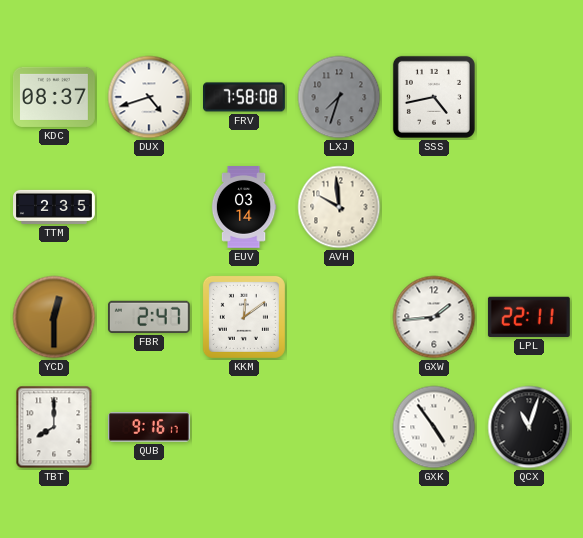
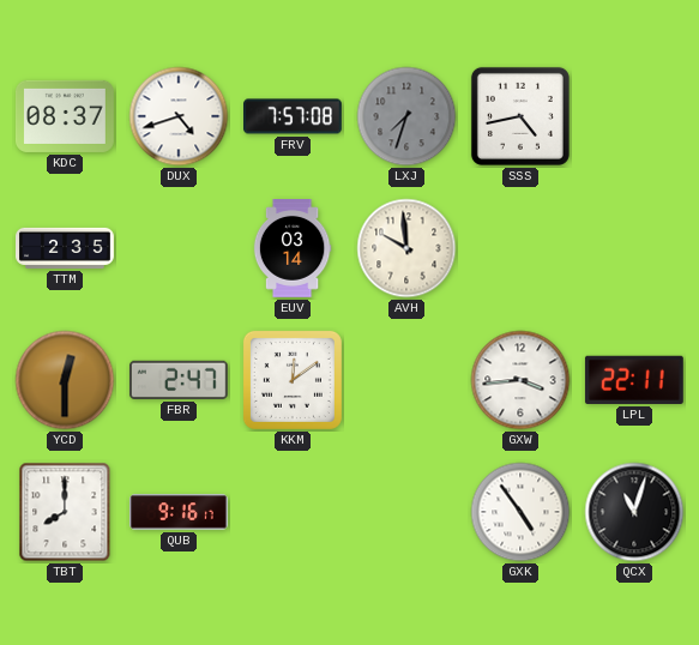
FRV: 7:58 -> 7:57
GXW: 1:44 -> 3:44
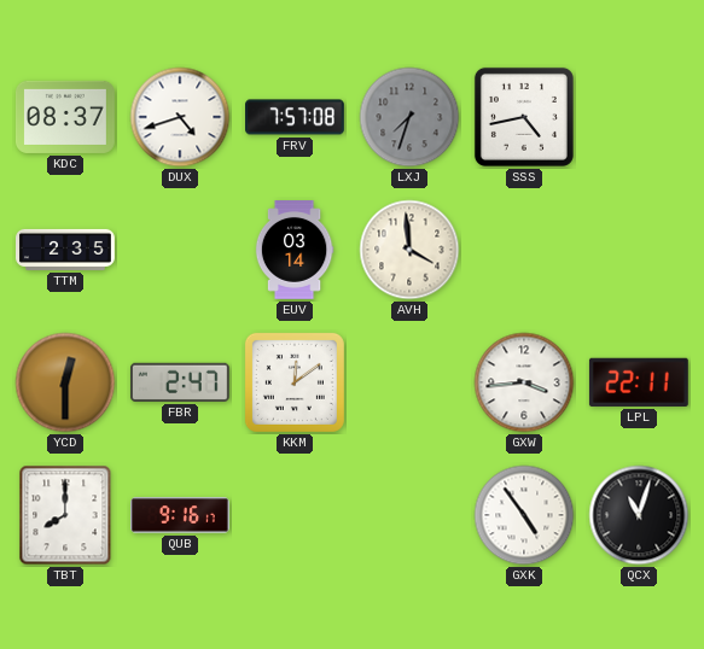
AVH: 9:59 -> 3:59
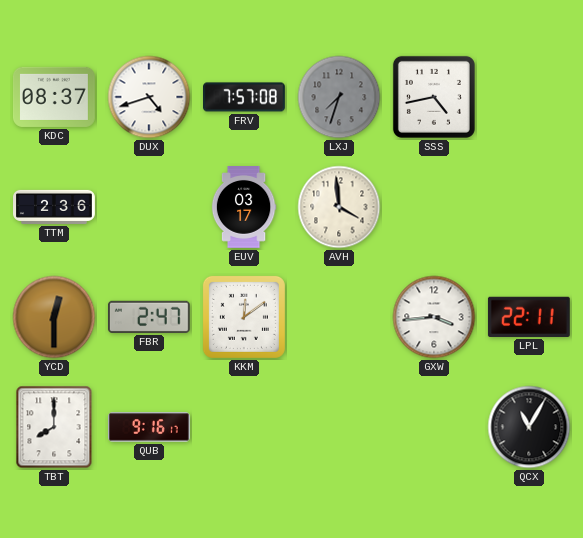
TTM: 2:35 -> 2:36
EUV: 03:14 -> 03:17
GXK: 4:54 -> none
QCX: 11:03 -> 11:05
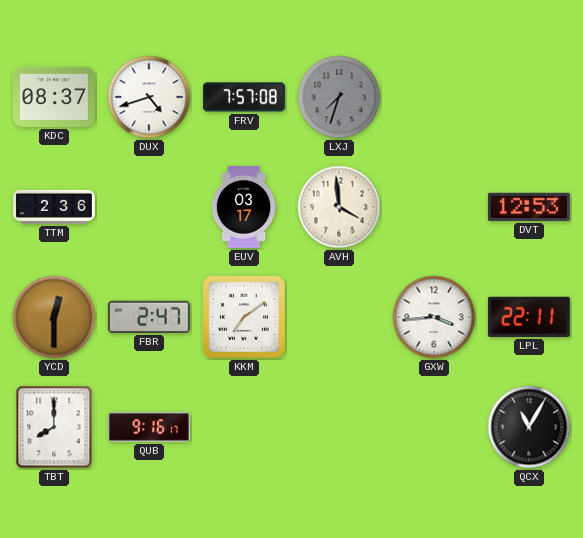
SSS: 4:43 -> none
DVT: none -> 12:53
KKM: 12:09 -> 7:09
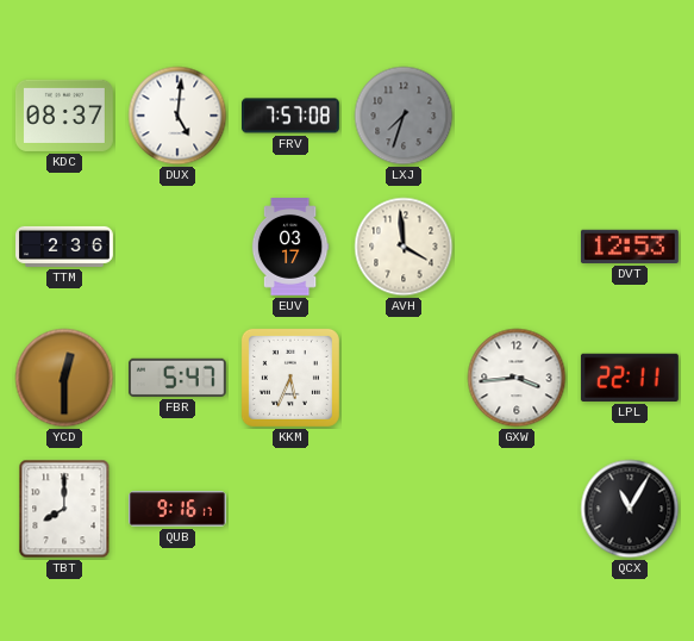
DUX: 4:42 -> 5:01
FBR: 2:47 -> 5:47
KKM: 7:09 -> 5:34
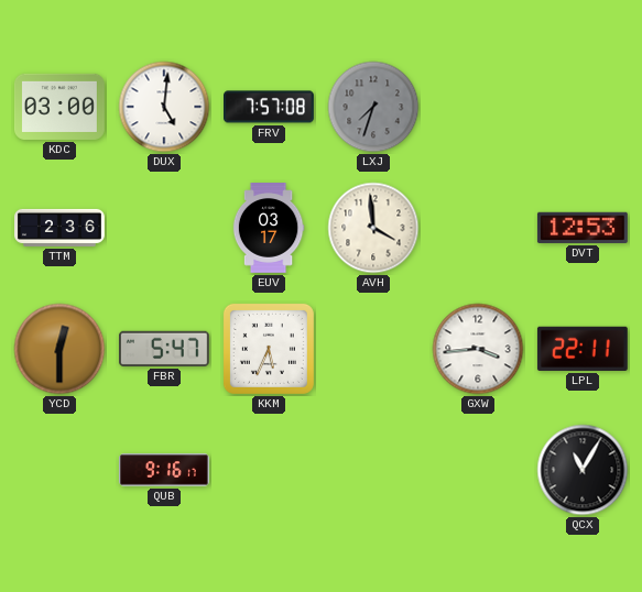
KDC: 08:37 -> 03:00
TBT: 8:00 -> none
